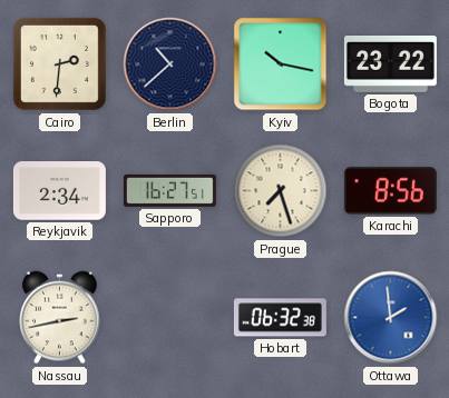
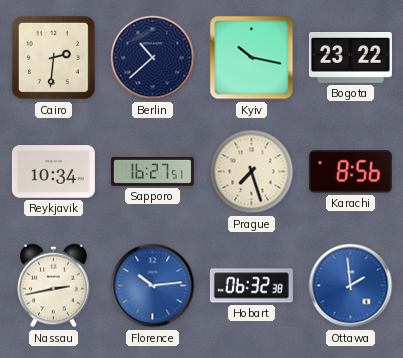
Reykjavik: 2:34 -> 10:34
Florence: none -> 10:14
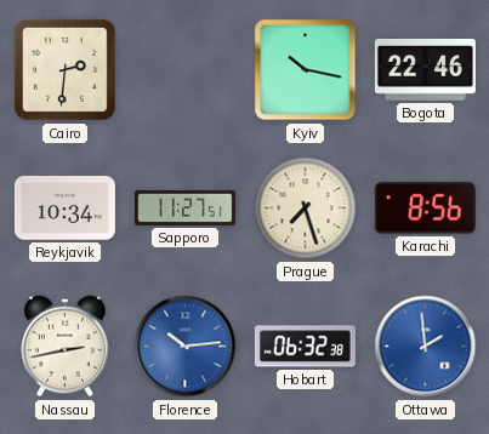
Berlin: 10:38 -> none
Bogota: 23:22 -> 22:46
Sapporo: 16:27 -> 11:27
